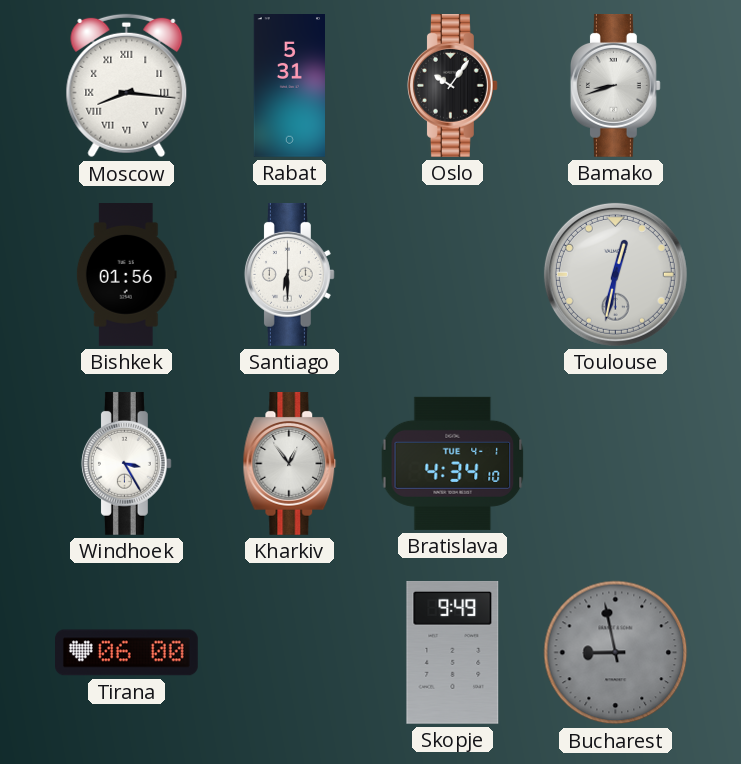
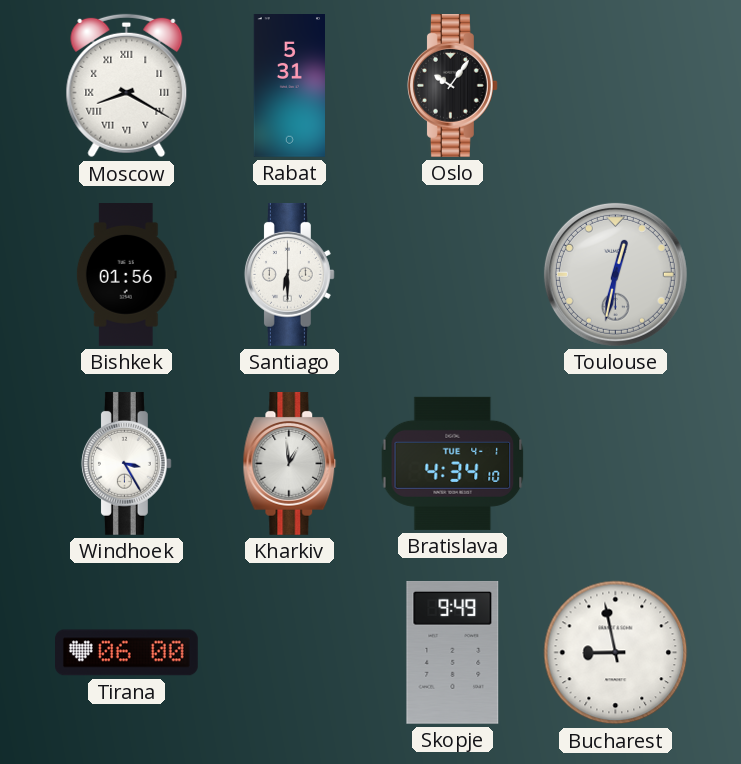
Moscow: 8:16 -> 8:20
Bamako: 8:42 -> none
Kharkiv: 12:54 -> 12:59
Bucharest dial: grey -> white
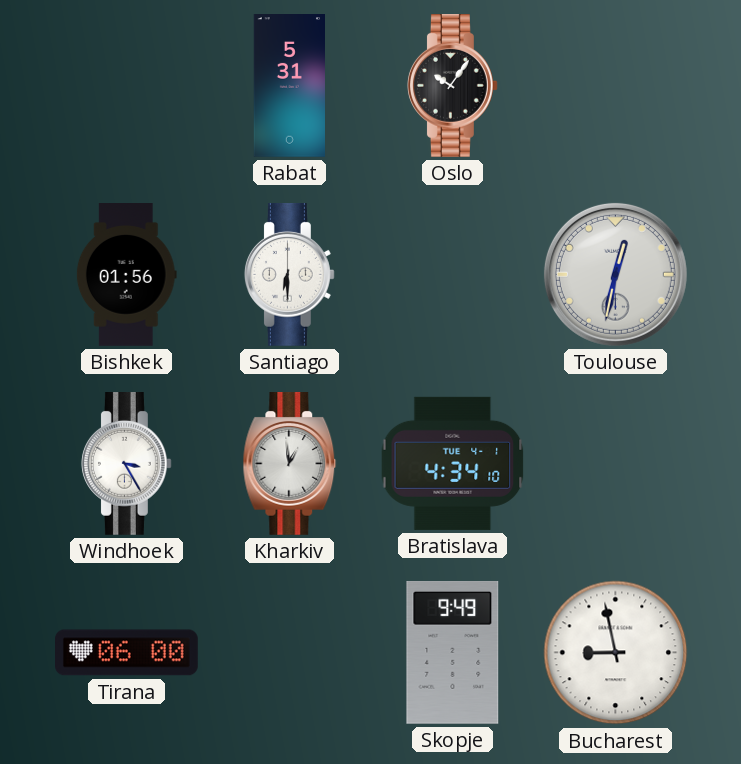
Moscow: 8:20 -> none
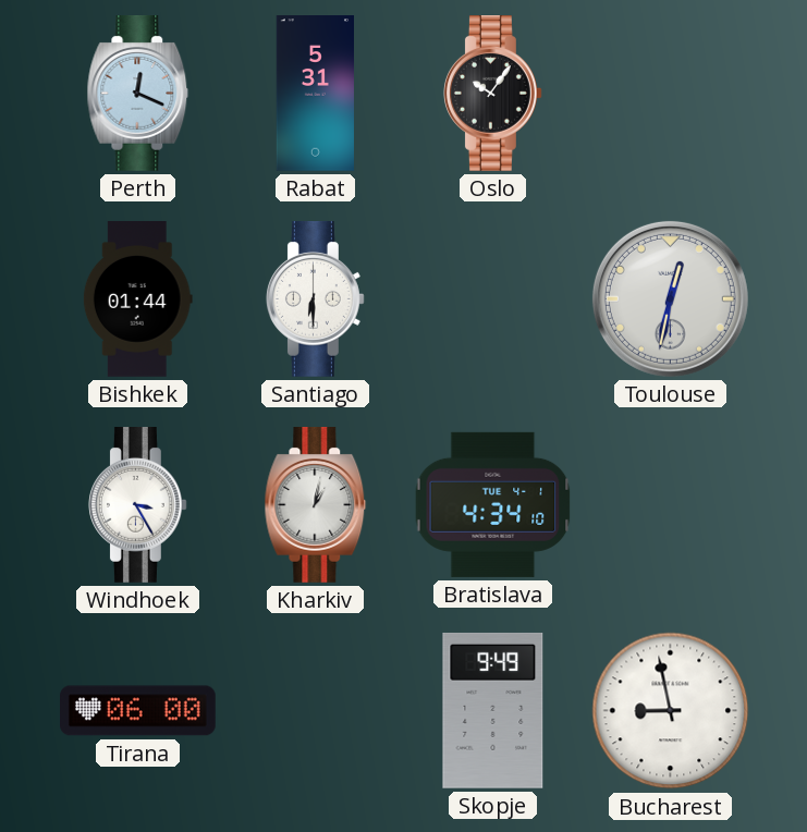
Perth: none -> 12:19
Bishkek: 01:56 -> 01:44
Kharkiv: 12:59 -> 1:02
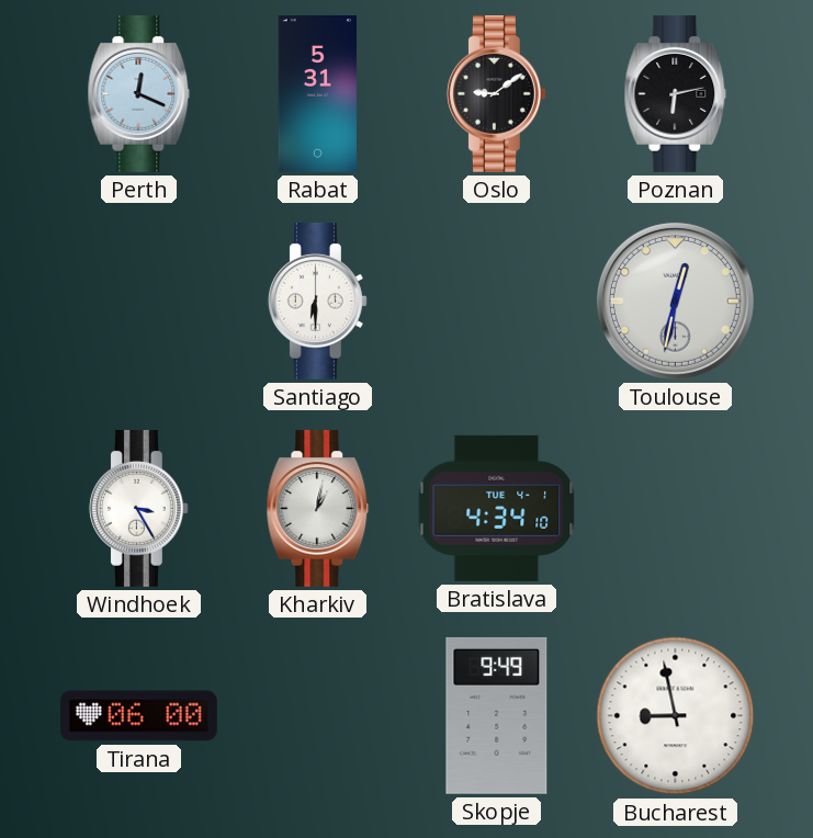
Oslo: 10:06 -> 9:09
Poznan: none -> 6:13
Bishkek: 01:44 -> none
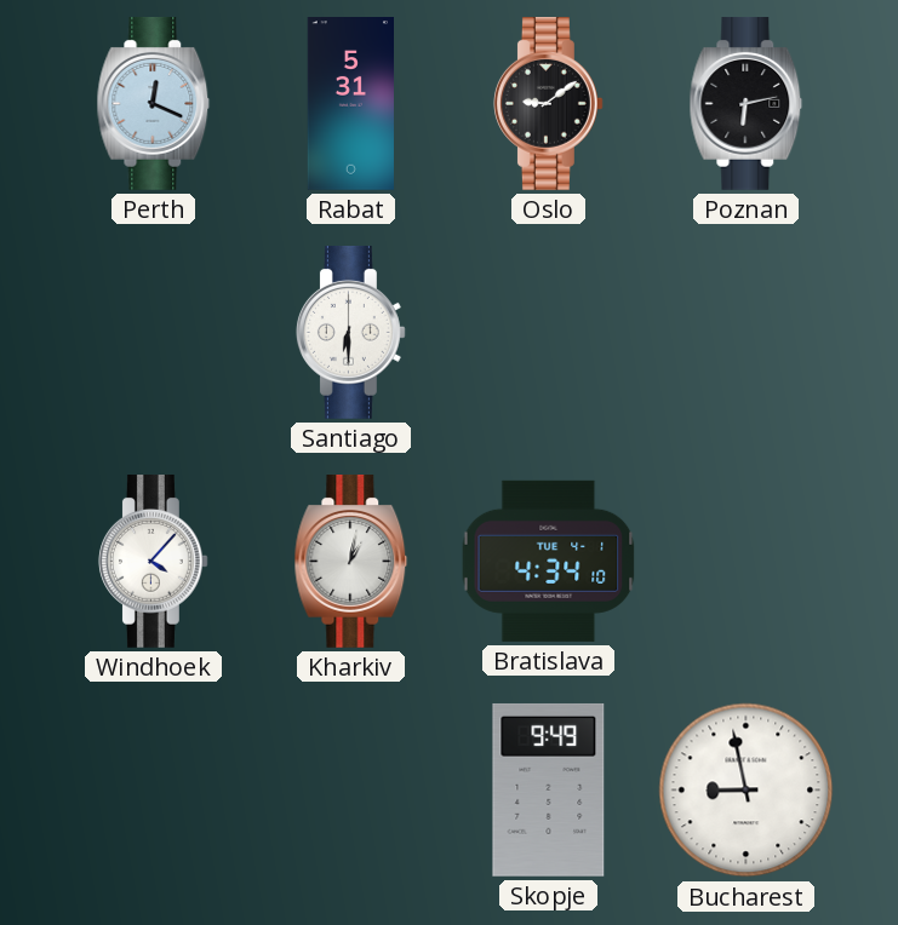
Toulouse: 12:32 -> none
Windhoek: 3:25 -> 4:07
Tirana: 06:00 -> none
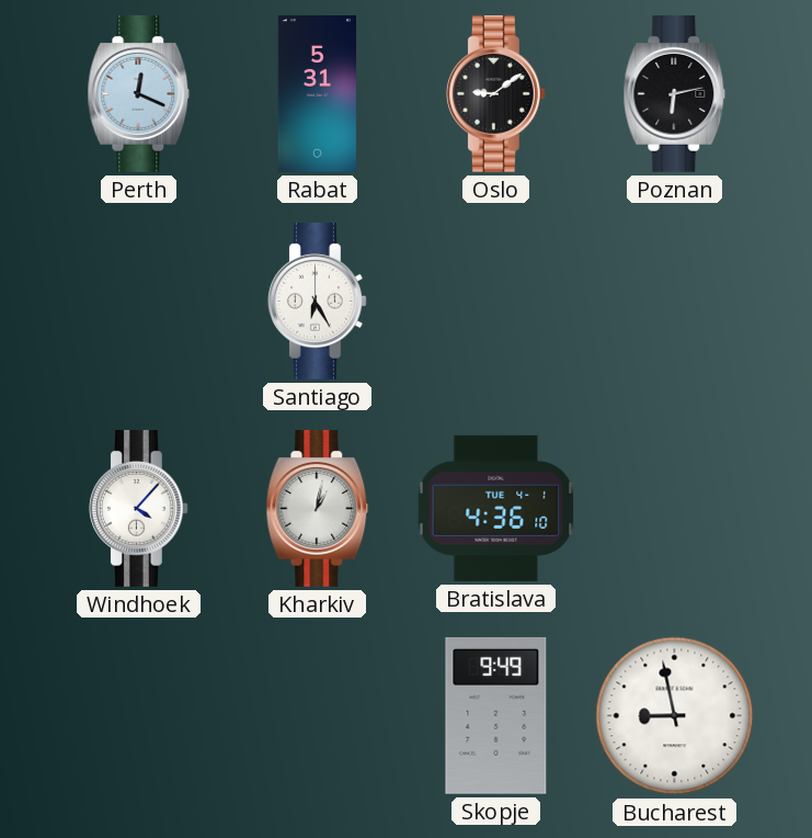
Santiago: 6:30 -> 6:25
Bratislava: 4:34 -> 4:36
